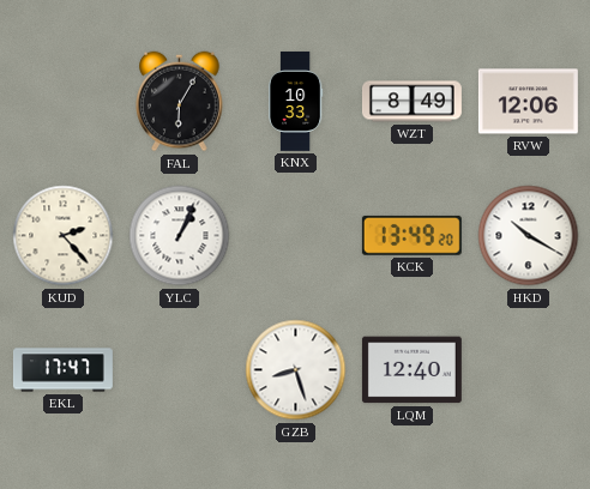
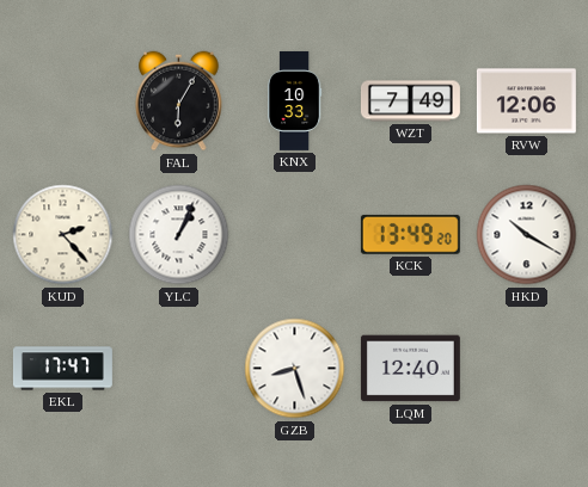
WZT: 8:49 -> 7:49
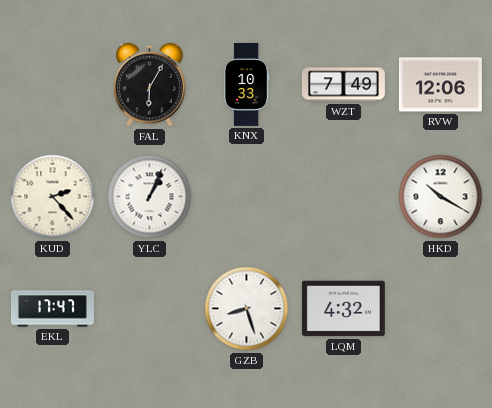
KCK: 13:49 -> none
LQM: 12:40 -> 4:32
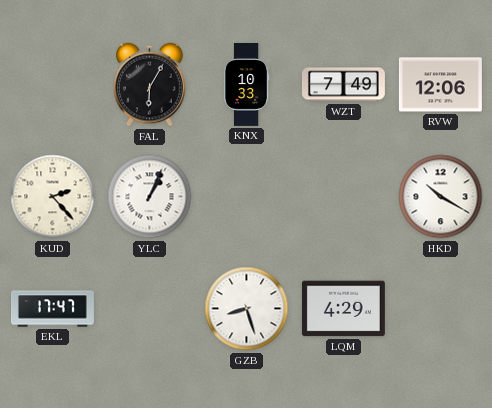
LQM: 4:32 -> 4:29
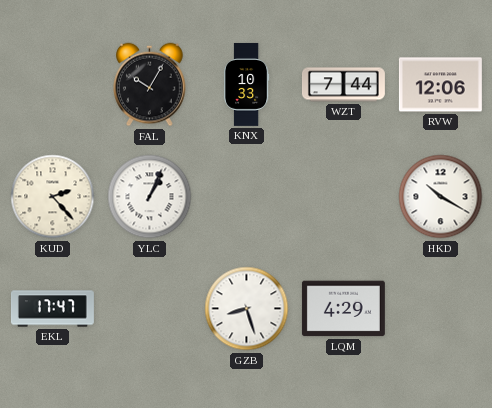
FAL: 6:05 -> 10:05
WZT: 7:49 -> 7:44
